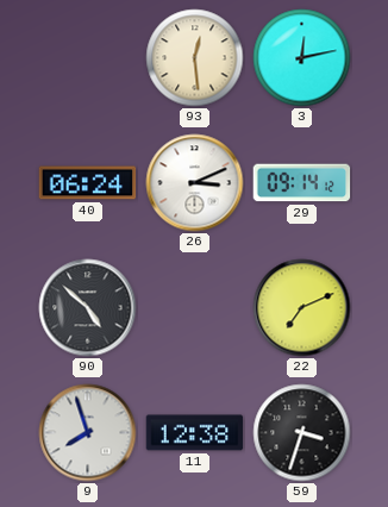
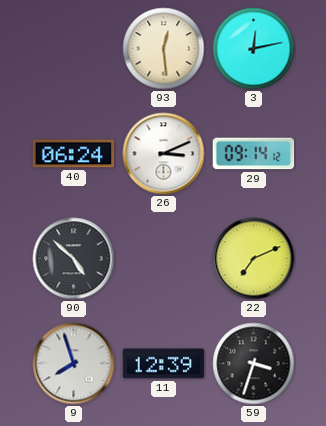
11: 12:38 -> 12:39
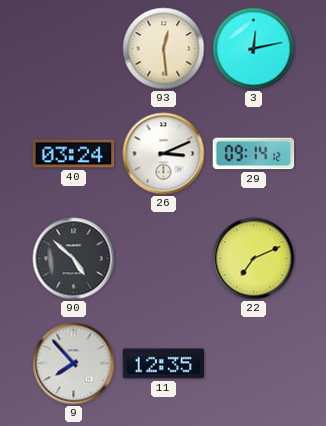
40: 06:24 -> 03:24
9: 7:57 -> 7:53
11: 12:39 -> 12:35
59: 3:33 -> none
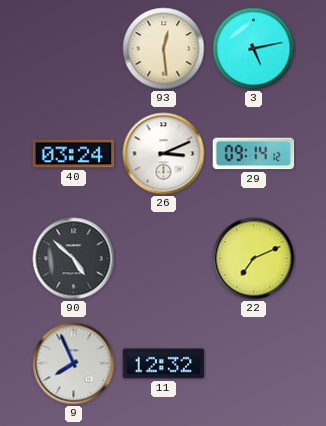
3: 12:13 -> 5:13
9: 7:53 -> 7:56
11: 12:35 -> 12:32
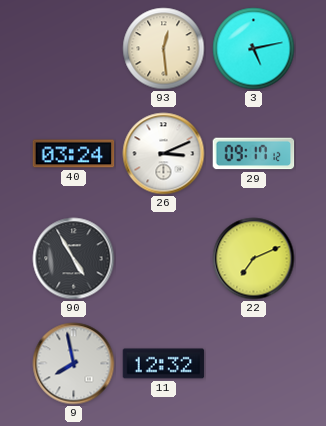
29: 09:14 -> 09:17
90: 4:52 -> 4:55
9: 7:56 -> 7:58
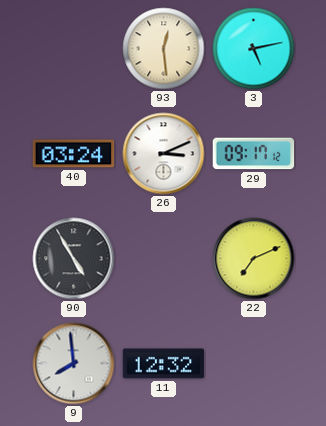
9: 7:58 -> 7:59
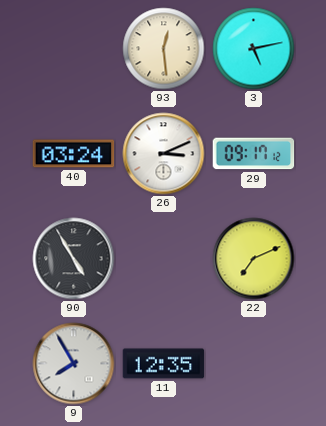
9: 7:59 -> 7:55
11: 12:32 -> 12:35
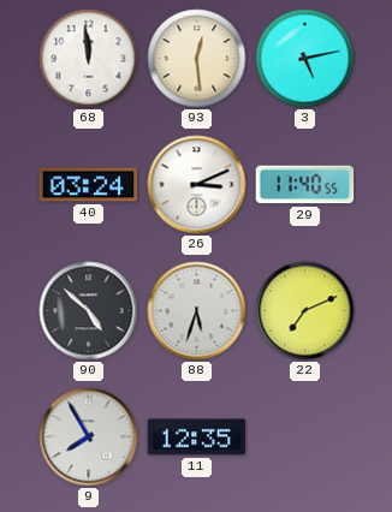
68: none -> 11:59
29: 09:17 -> 11:40
90: 4:55 -> 4:52
88: none -> 5:33
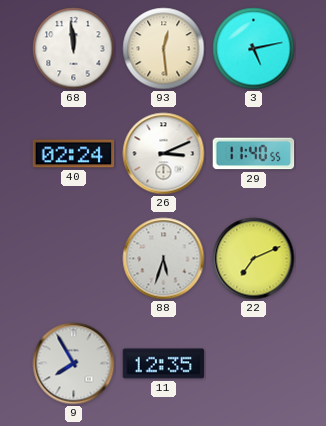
40: 03:24 -> 02:24
90: 4:52 -> none
